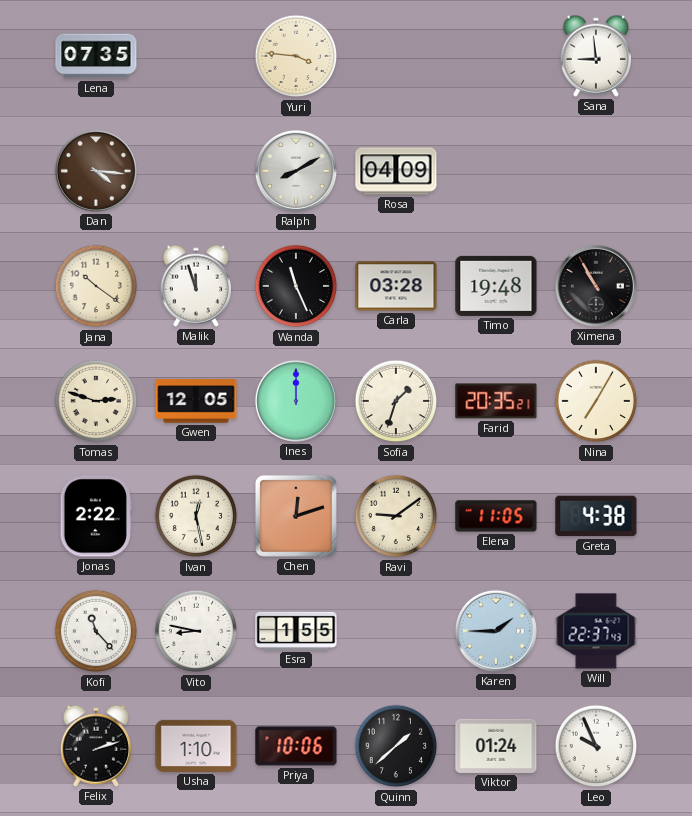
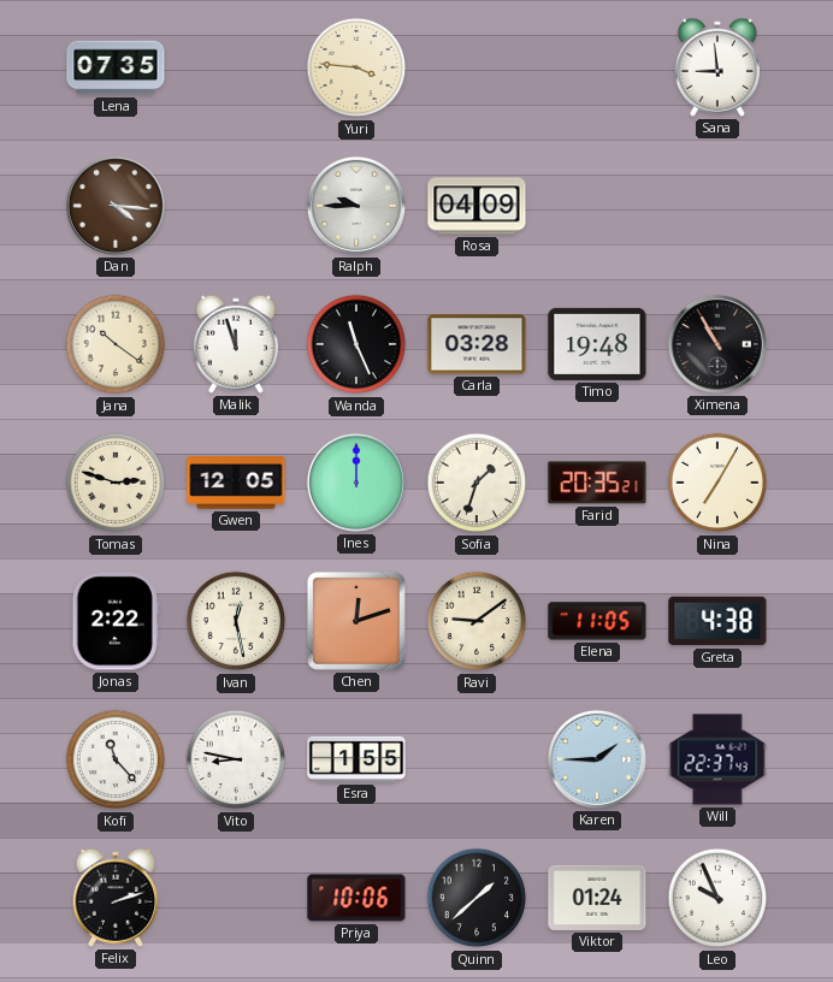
Ralph: 8:10 -> 9:45
Usha: 1:10 -> none
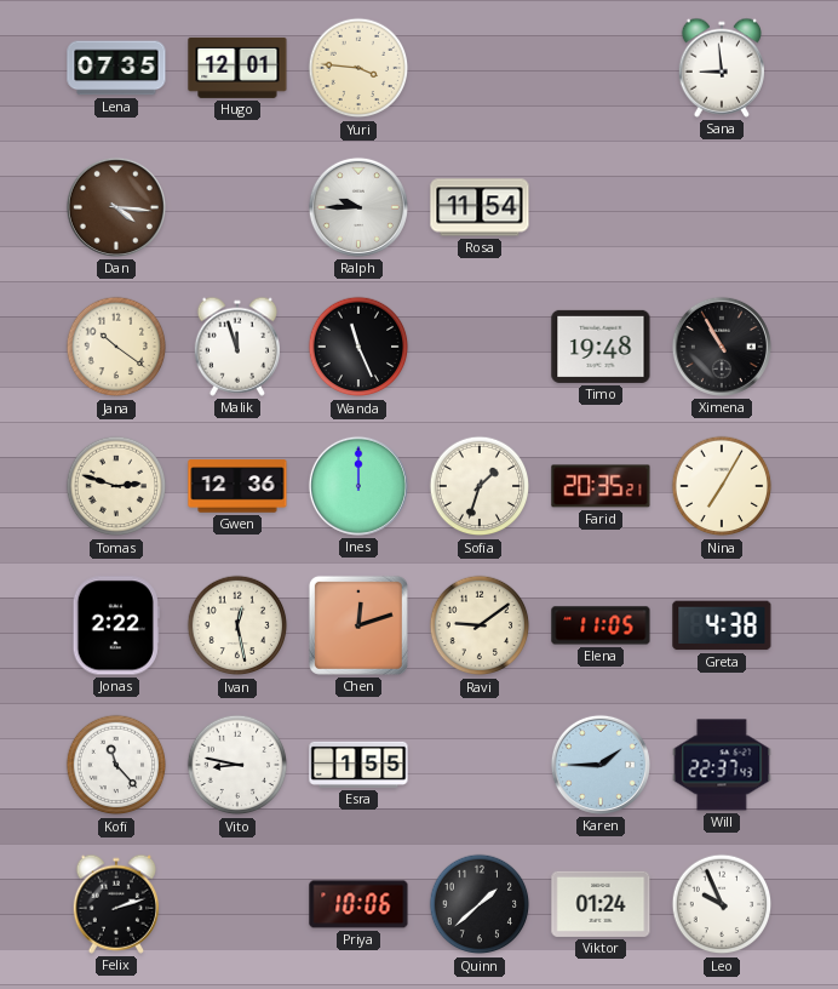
Hugo: none -> 12:01
Rosa: 04:09 -> 11:54
Carla: 03:28 -> none
Gwen: 12:05 -> 12:36
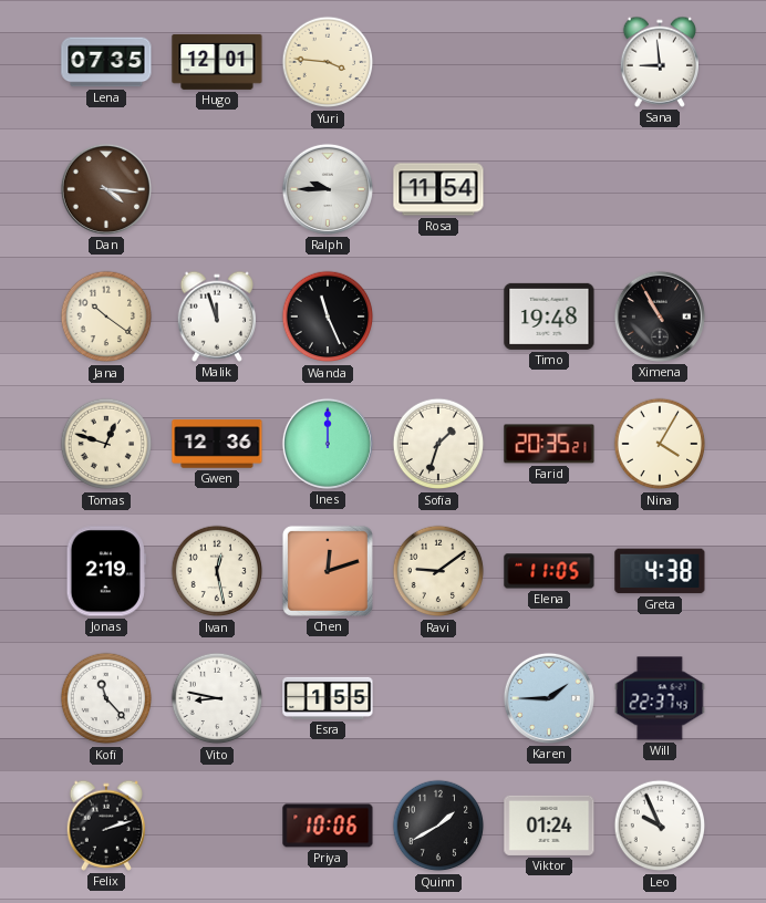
Tomas: 2:48 -> 12:48
Nina: 7:05 -> 4:05
Jonas: 2:22 -> 2:19
Quinn: 1:38 -> 1:40
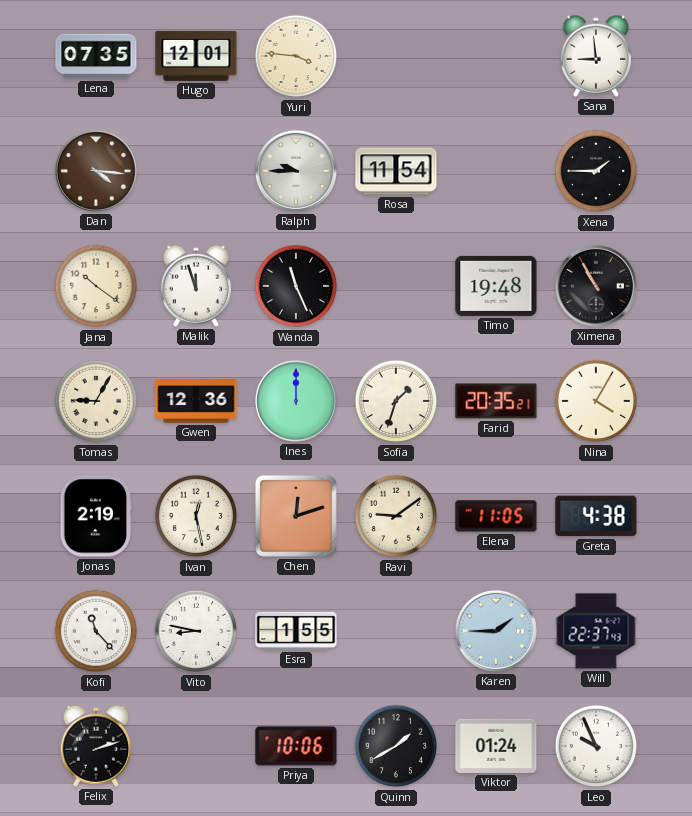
Xena: none -> 1:45
Tomas: 12:48 -> 9:05
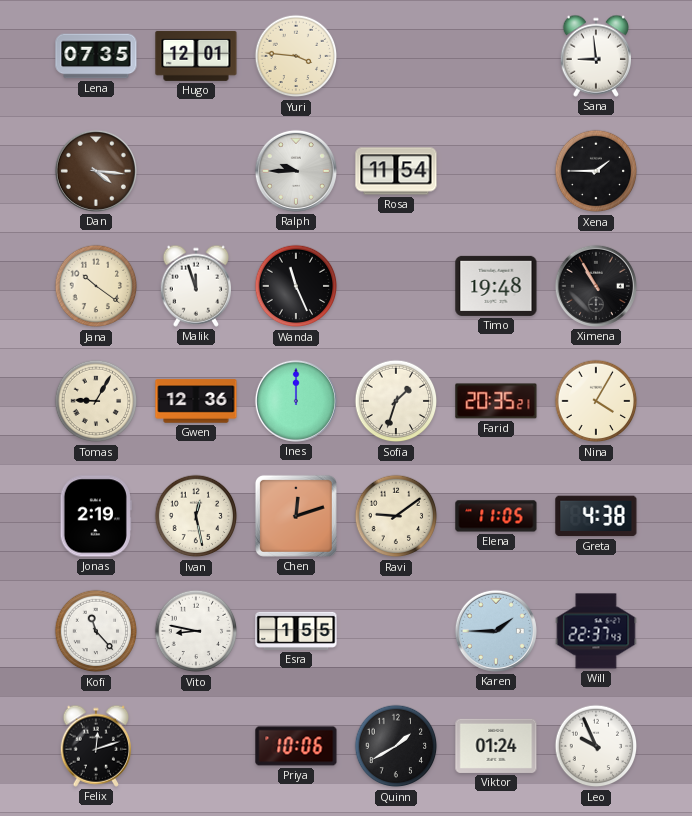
Felix: 2:12 -> 12:12
